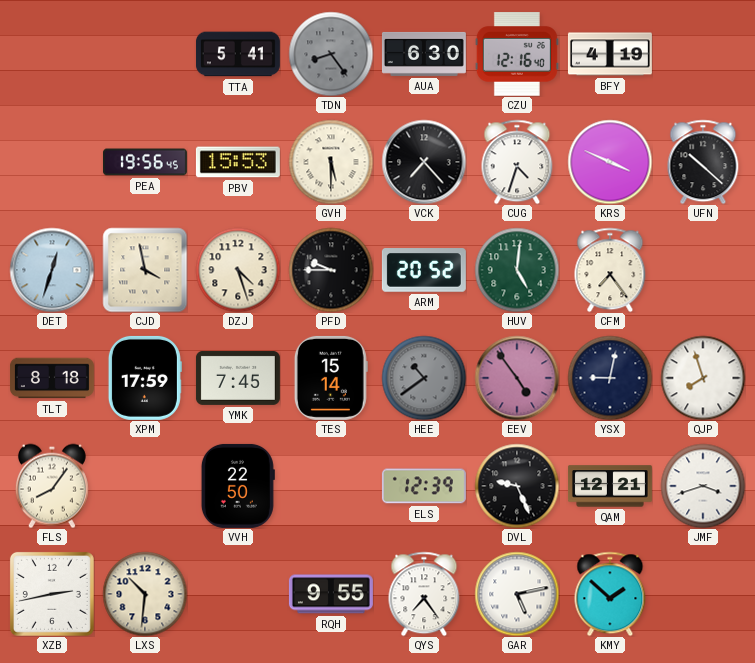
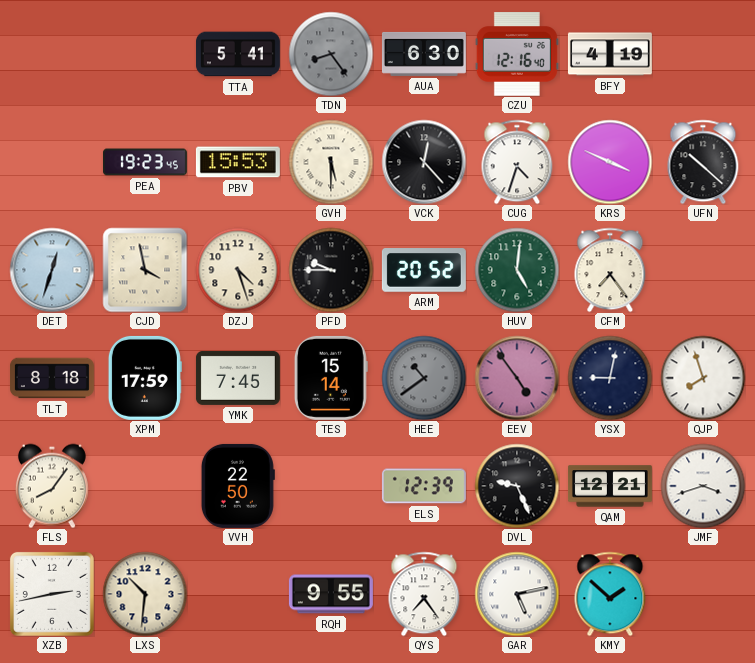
PEA: 19:56 -> 19:23
VCK: 7:23 -> 12:23
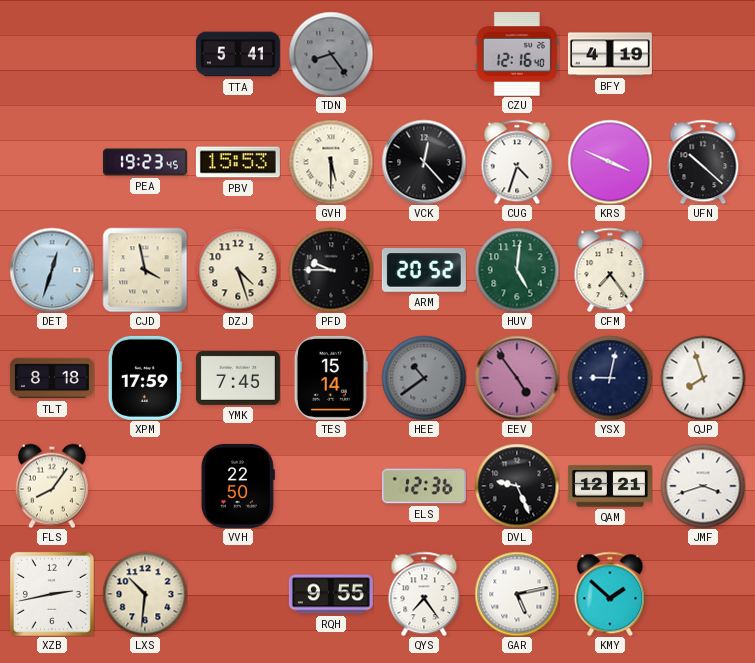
AUA: 6:30 -> none
ELS: 12:39 -> 12:36
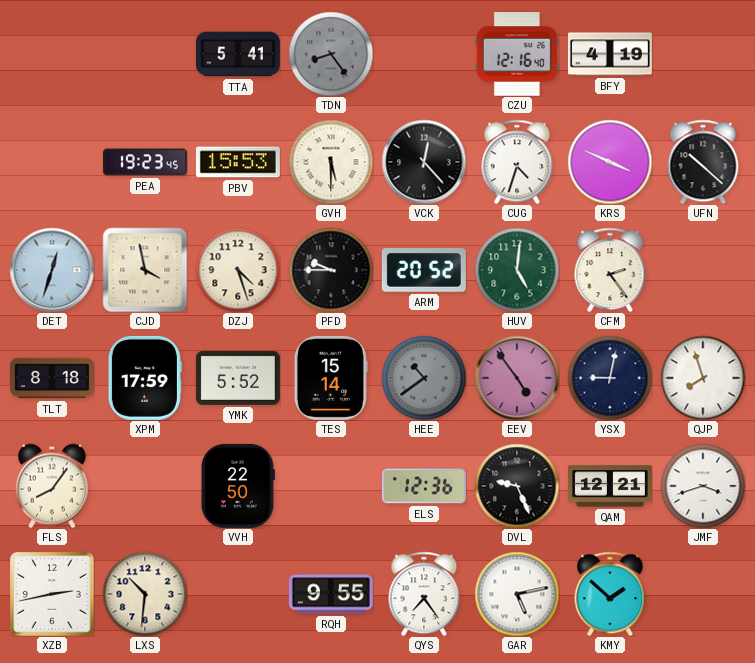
CFM: 7:24 -> 2:24
YMK: 7:45 -> 5:52
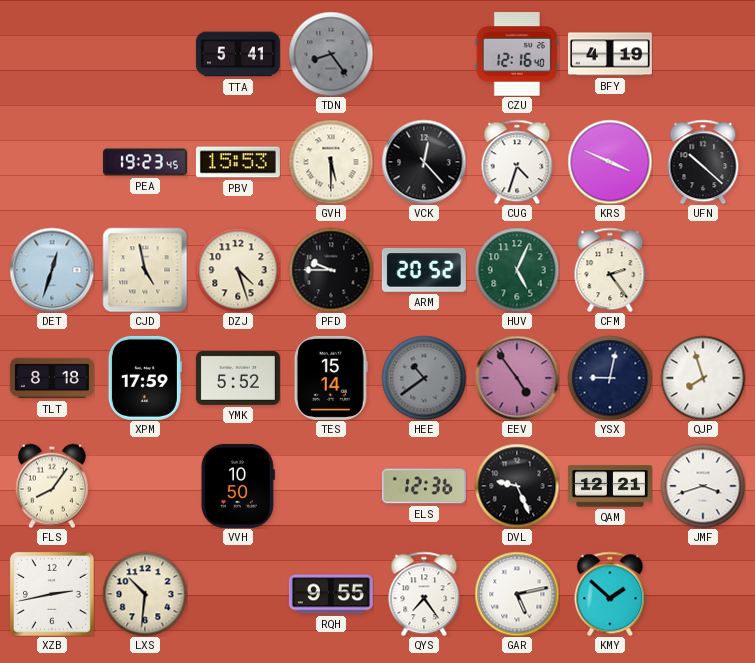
CJD: 3:58 -> 4:58
HUV: 5:01 -> 5:04
VVH: 22:50 -> 10:50
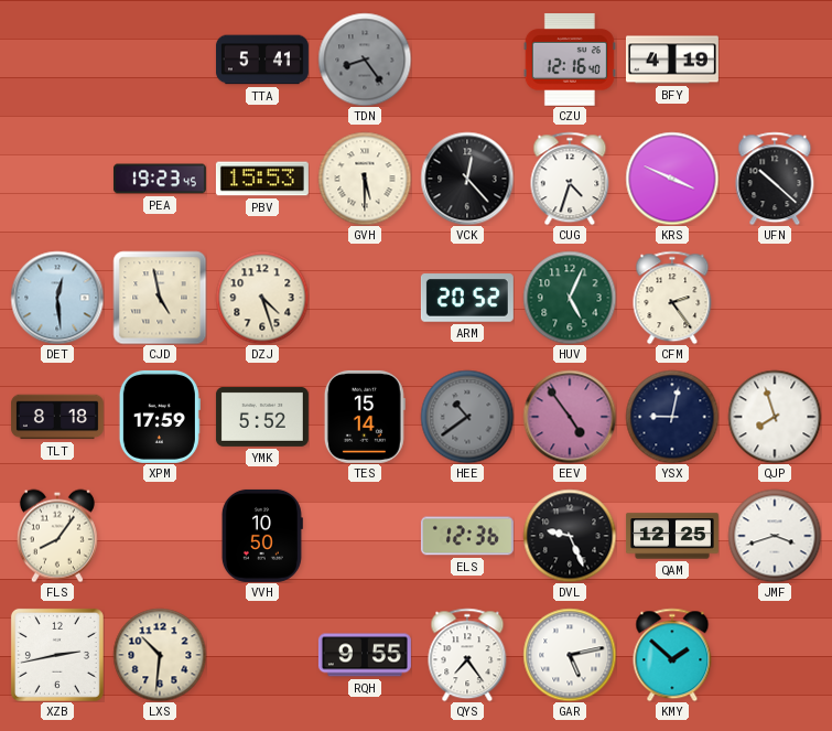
DET: 12:33 -> 12:29
PFD: 9:45 -> none
QAM: 12:21 -> 12:25
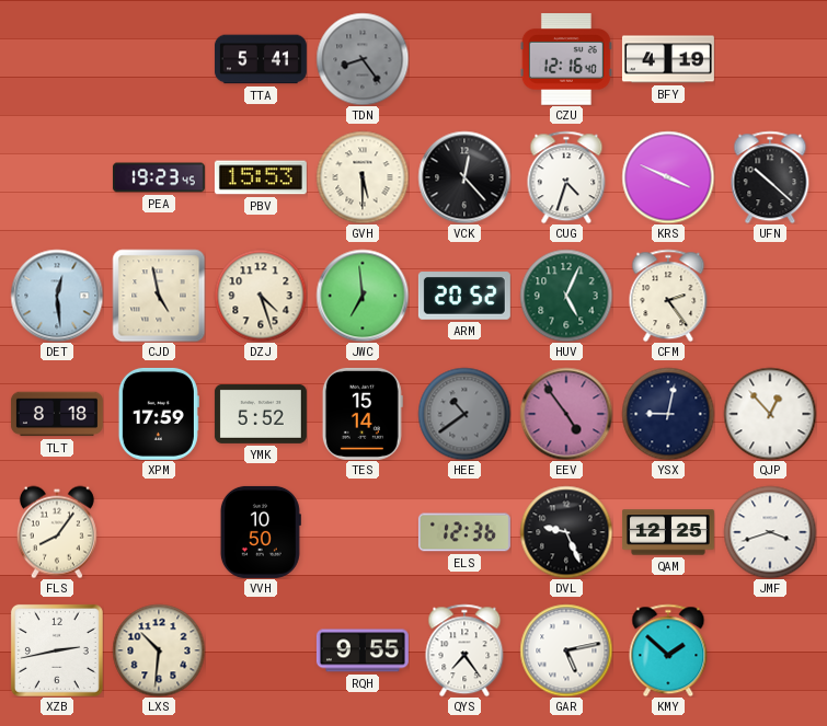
JWC: none -> 6:59
QJP: 7:57 -> 12:53
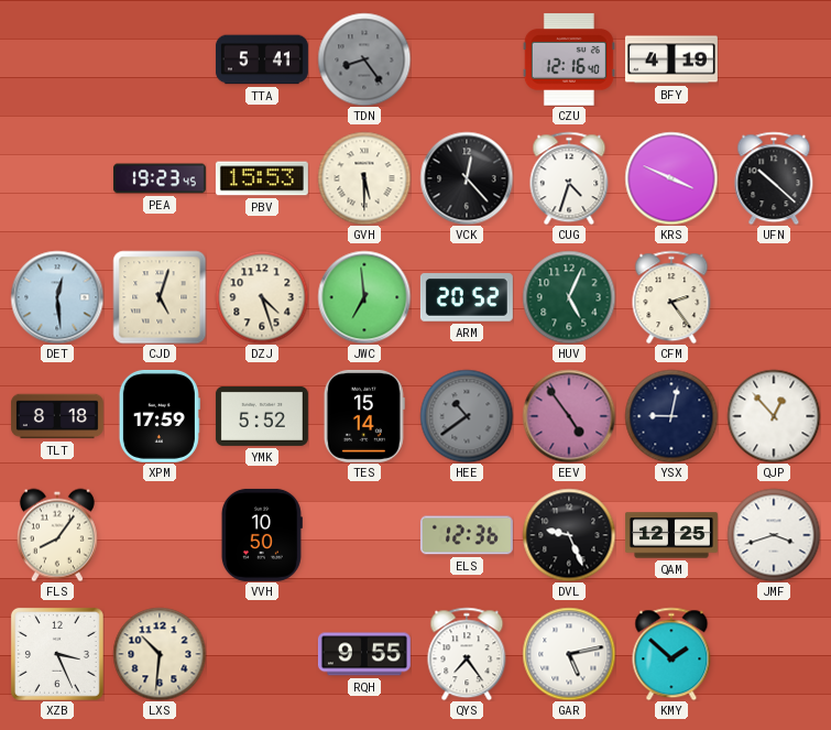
CJD: 4:58 -> 5:03
XZB: 2:43 -> 3:26
